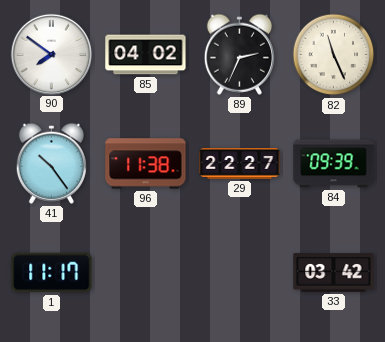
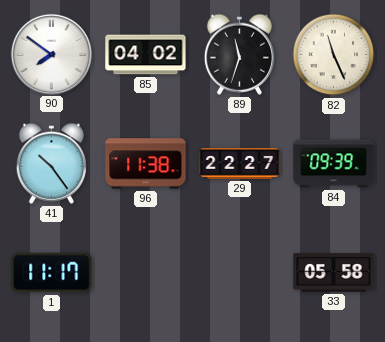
89: 2:34 -> 11:33
33: 03:42 -> 05:58
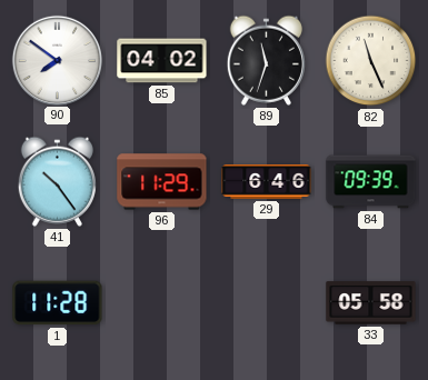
96: 11:38 -> 11:29
29: 22:27 -> 6:46
1: 11:17 -> 11:28
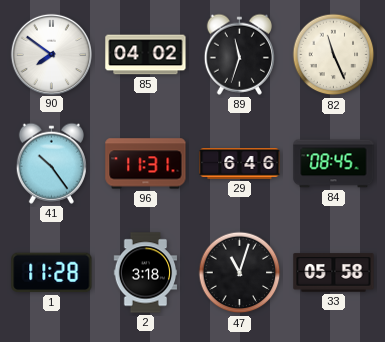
96: 11:29 -> 11:31
84: 09:39 -> 08:45
2: none -> 3:18
47: none -> 11:03
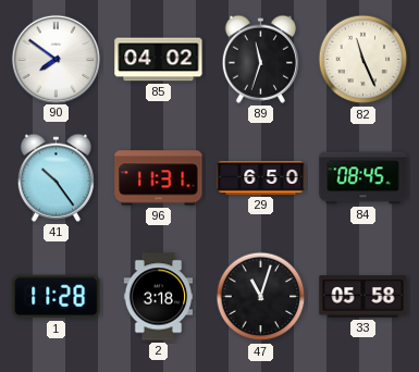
29: 6:46 -> 6:50
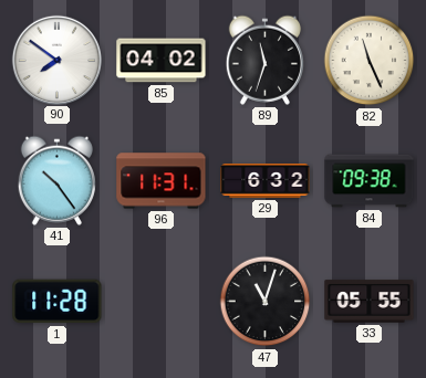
29: 6:50 -> 6:32
84: 08:45 -> 09:38
2: 3:18 -> none
33: 05:58 -> 05:55
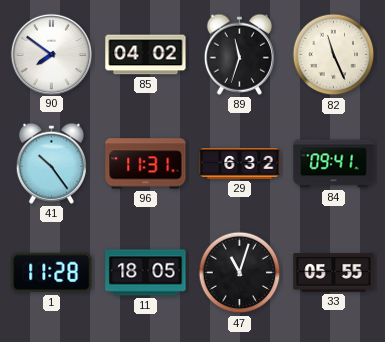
84: 09:38 -> 09:41
11: none -> 18:05
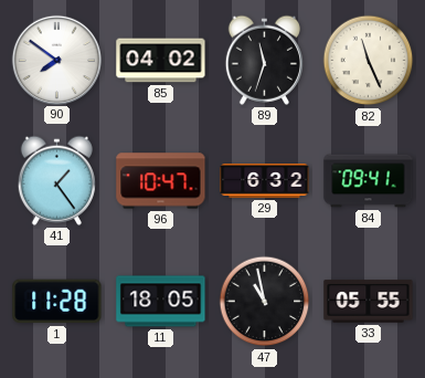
41: 10:24 -> 1:24
96: 11:31 -> 10:47
47: 11:03 -> 10:58
